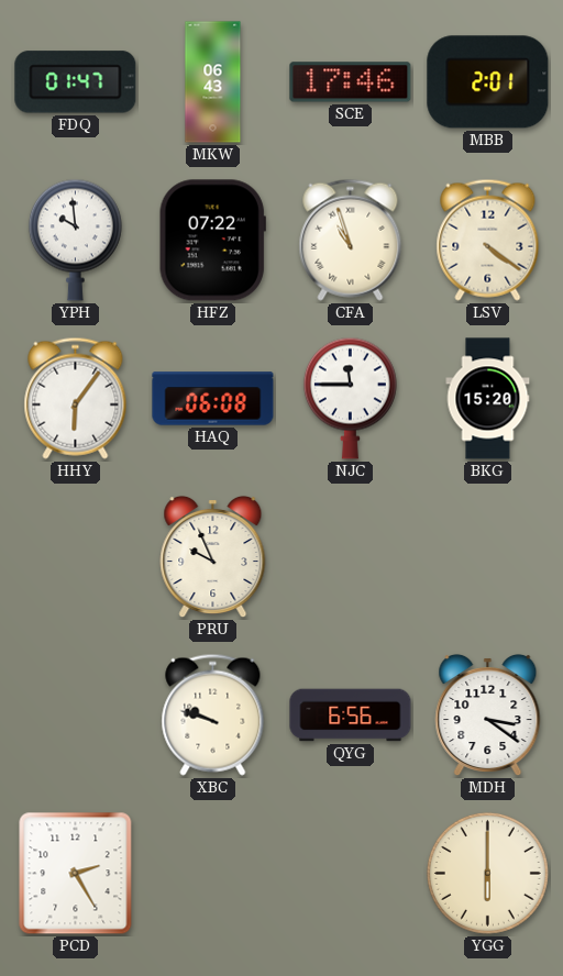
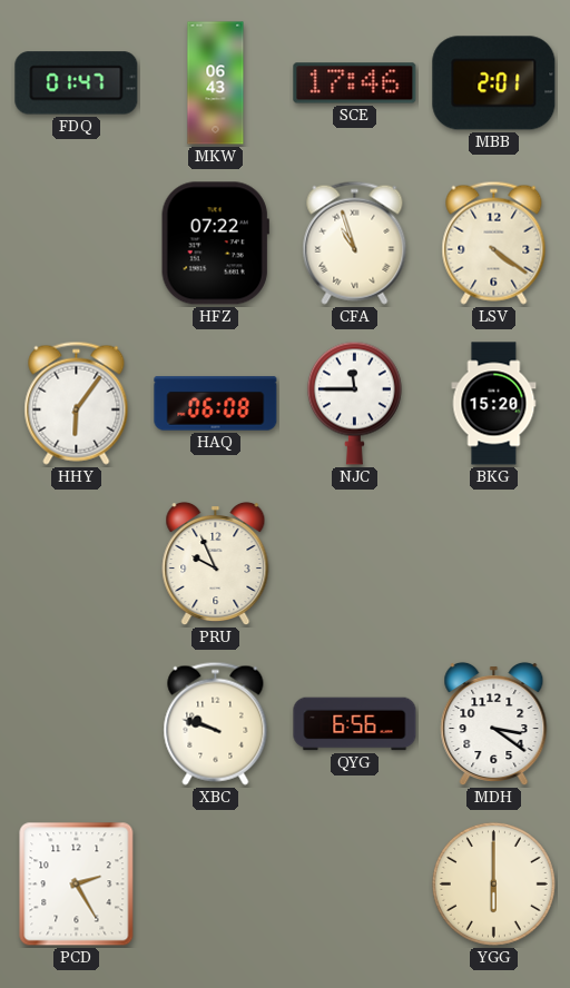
YPH: 9:59 -> none
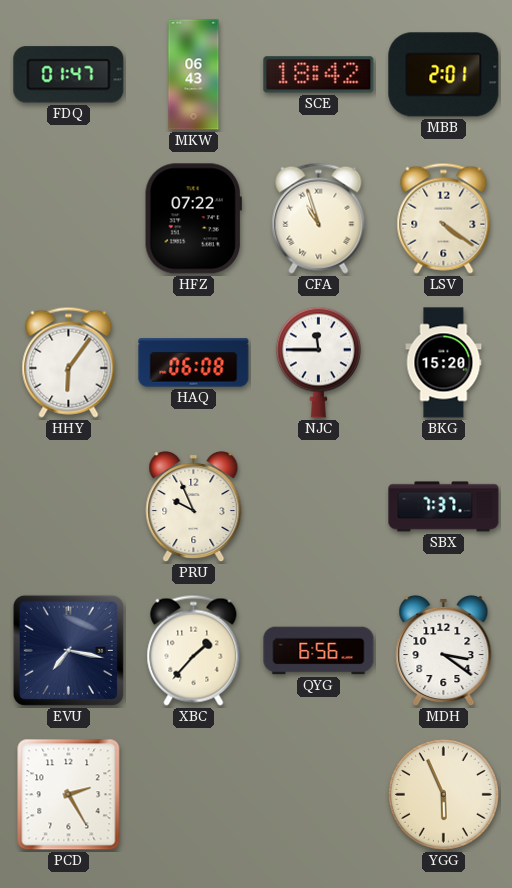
SCE: 17:46 -> 18:42
SBX: none -> 7:37
EVU: none -> 7:17
XBC: 9:48 -> 1:37
YGG: 6:00 -> 5:56
